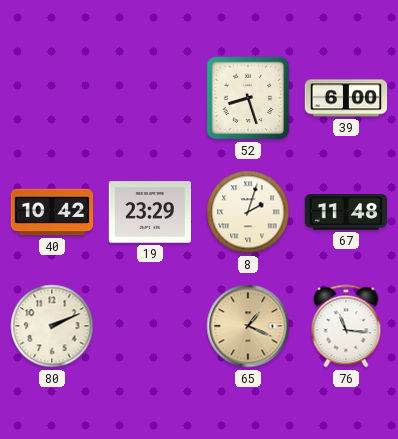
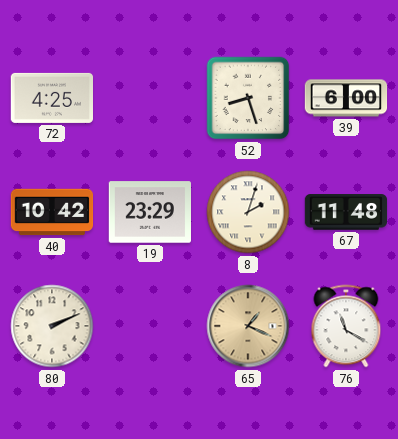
72: none -> 4:25
76: 11:16 -> 11:20
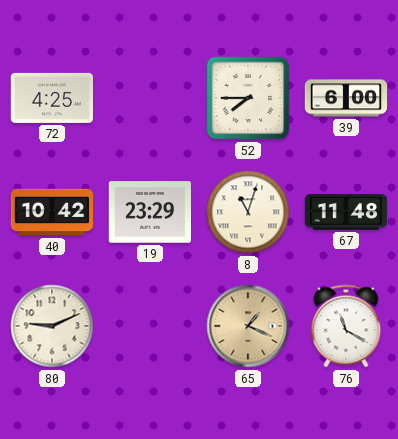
52: 8:27 -> 7:45
8: 2:03 -> 11:03
80: 2:11 -> 9:11
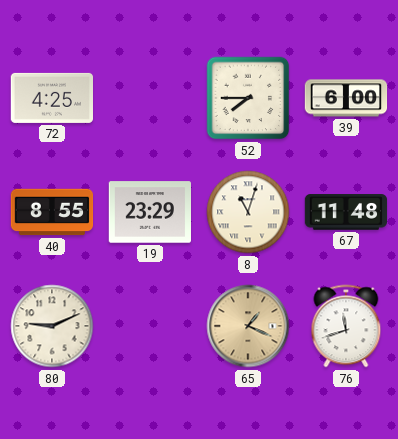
40: 10:42 -> 8:55
76: 11:20 -> 11:42
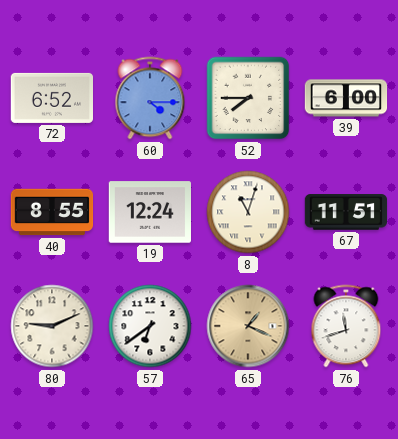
72: 4:25 -> 6:52
60: none -> 4:15
19: 23:29 -> 12:24
67: 11:48 -> 11:51
57: none -> 6:39
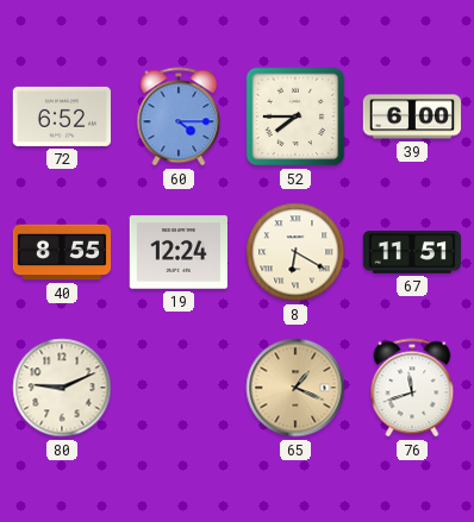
8: 11:03 -> 6:20
57: 6:39 -> none
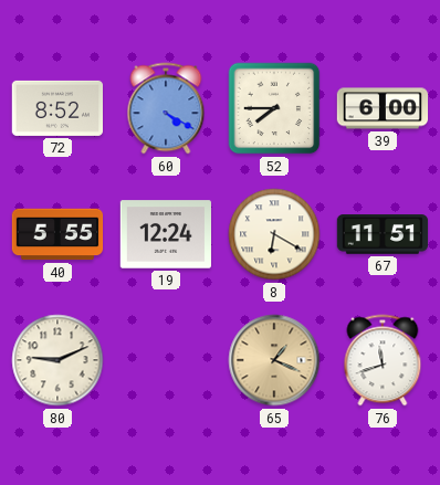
72: 6:52 -> 8:52
60: 4:15 -> 4:20
40: 8:55 -> 5:55
